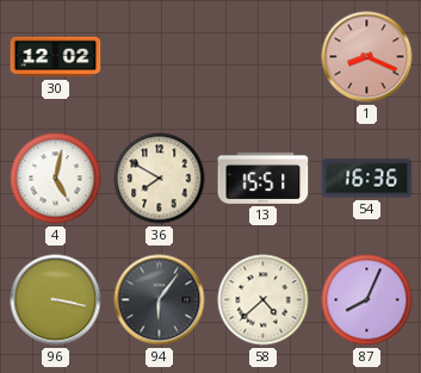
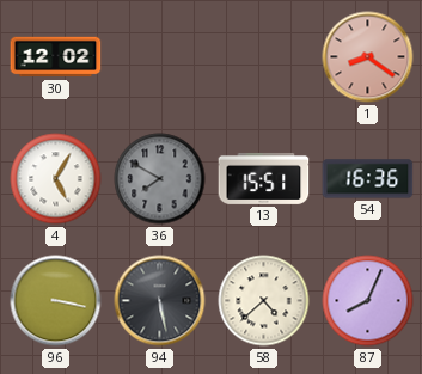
1: 8:19 -> 8:21
4: 5:02 -> 5:05
36 dial: cream -> grey
94: 6:06 -> 5:28
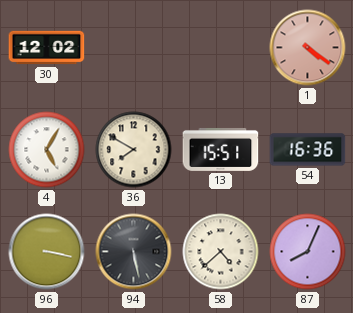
1: 8:21 -> 4:21
36 dial: grey -> cream
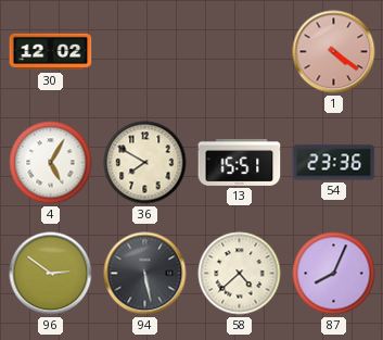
54: 16:36 -> 23:36
96: 3:17 -> 2:51
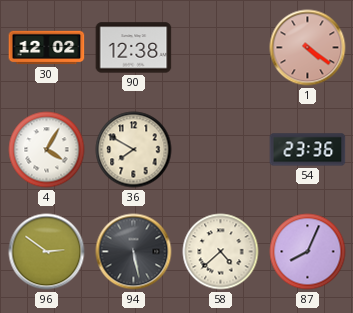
90: none -> 12:38
4: 5:05 -> 4:05
13: 15:51 -> none
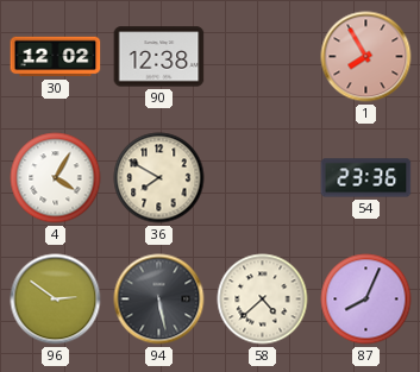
1: 4:21 -> 7:55
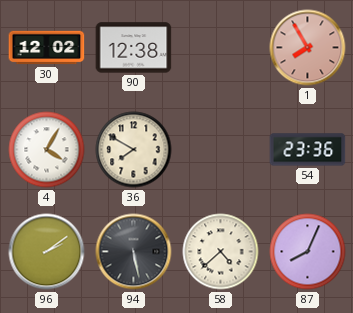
96: 2:51 -> 2:09
